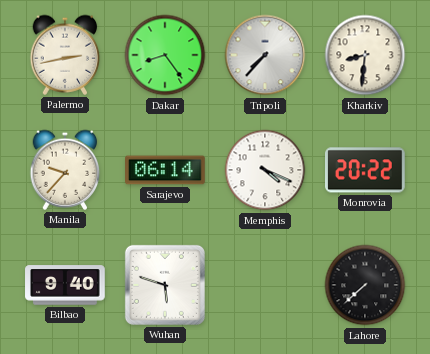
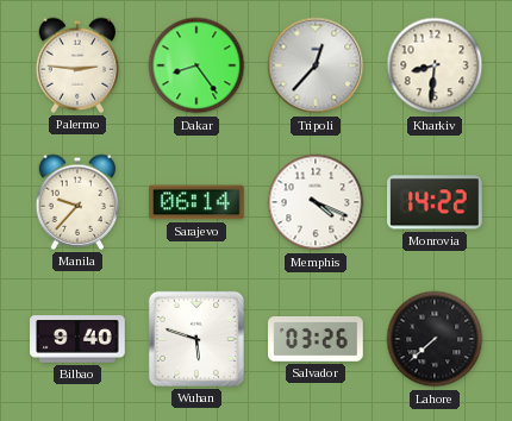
Palermo: 2:43 -> 2:46
Tripoli: 7:37 -> 12:37
Monrovia: 20:22 -> 14:22
Salvador: none -> 03:26
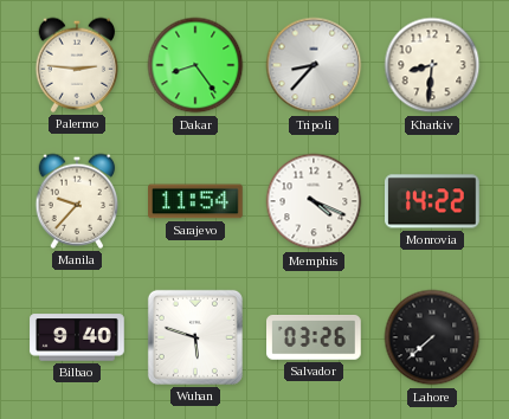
Tripoli: 12:37 -> 8:37
Sarajevo: 06:14 -> 11:54
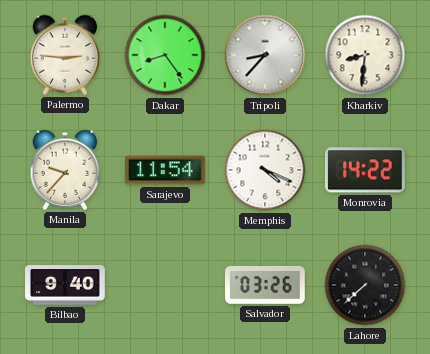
Wuhan: 5:48 -> none
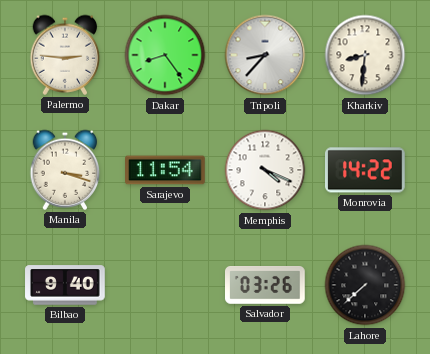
Manila: 9:37 -> 3:18
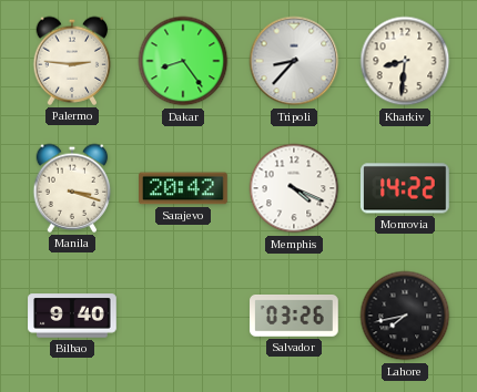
Sarajevo: 11:54 -> 20:42
Lahore: 7:38 -> 7:43
